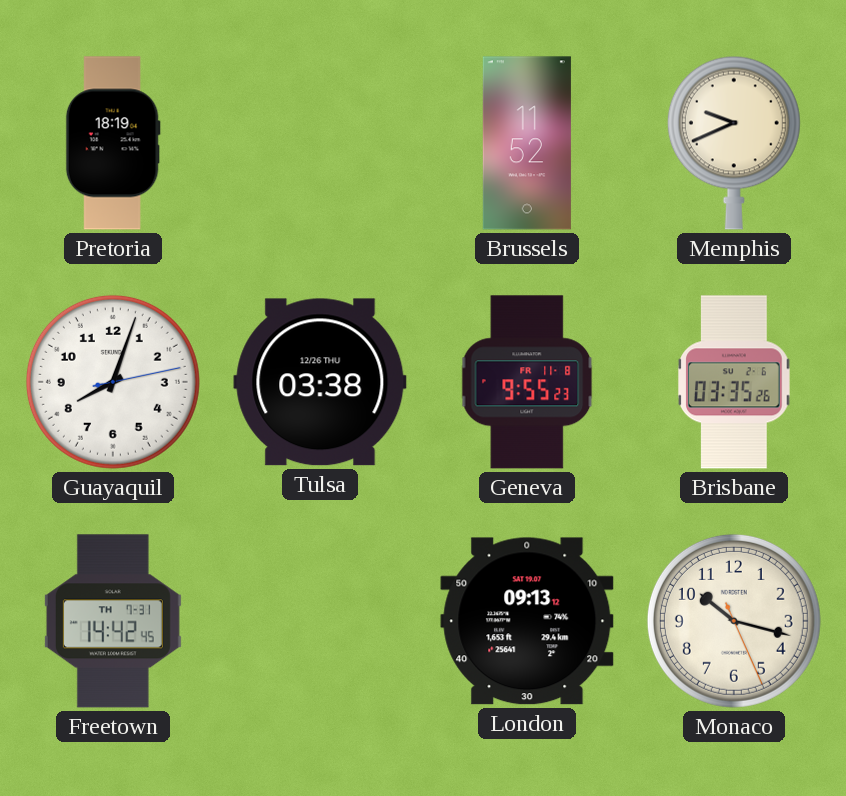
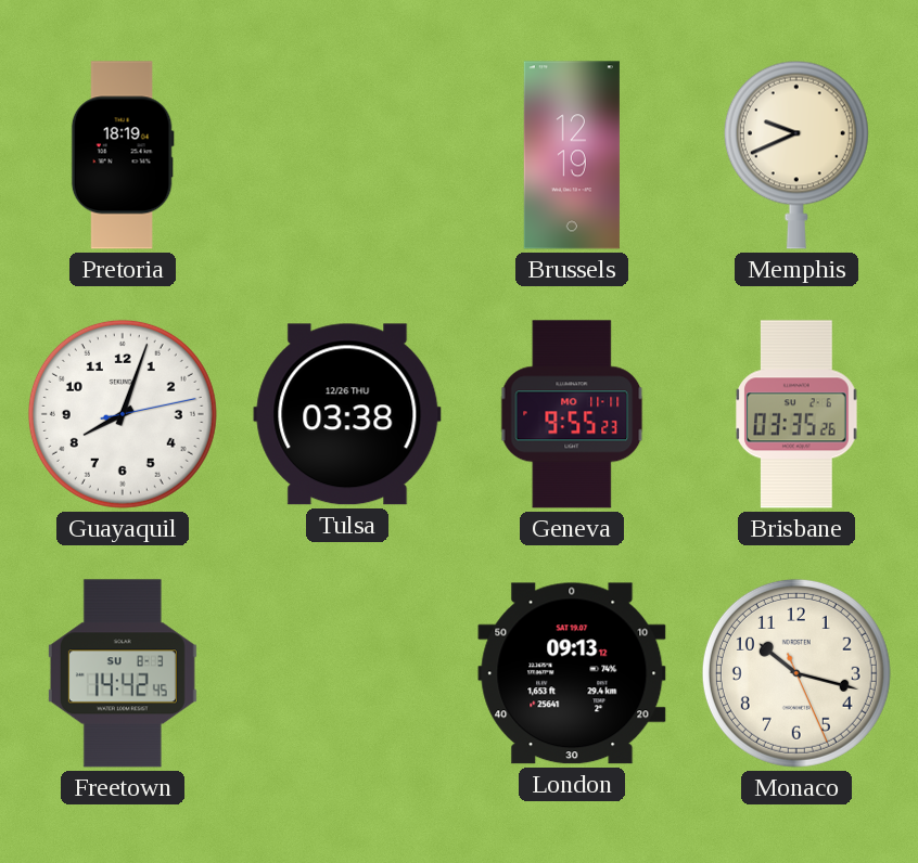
Brussels: 11:52 -> 12:19
Geneva date: FR 11-8 -> MO 11-11
Freetown date: TH 7-31 -> SU 8-3
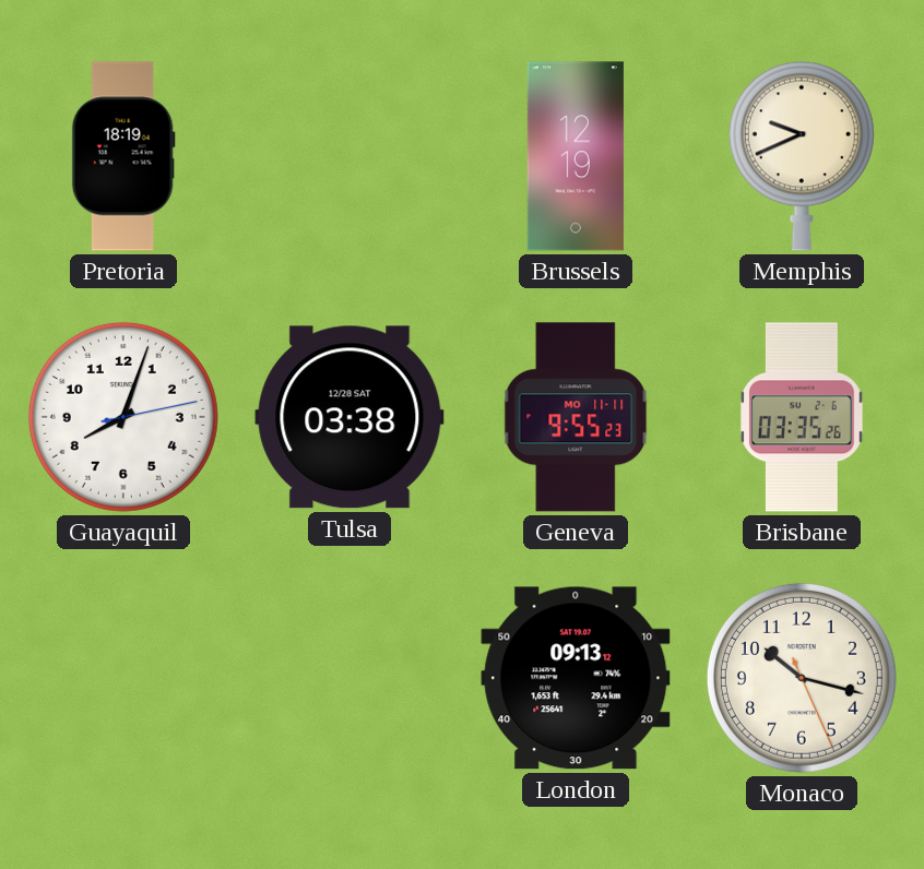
Tulsa date: 12/26 THU -> 12/28 SAT
Freetown: 14:42 -> none
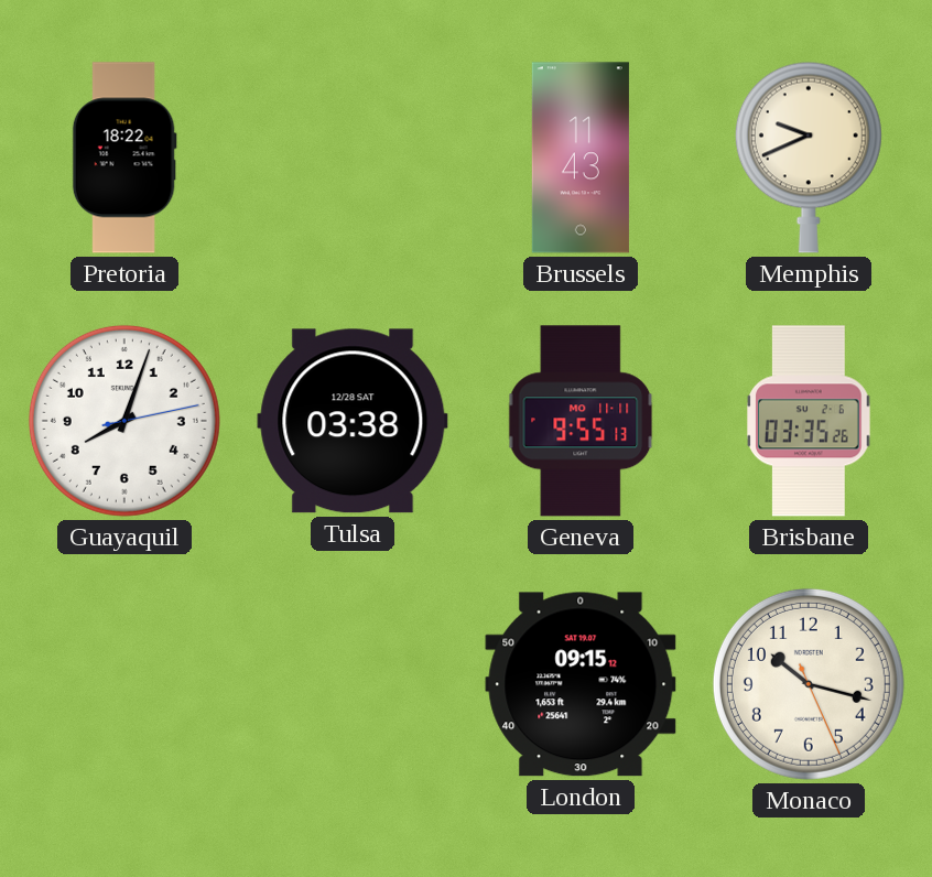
Pretoria: 18:19 -> 18:22
Brussels: 12:19 -> 11:43
Geneva: 9:55:23 -> 9:55:13
London: 09:13 -> 09:15
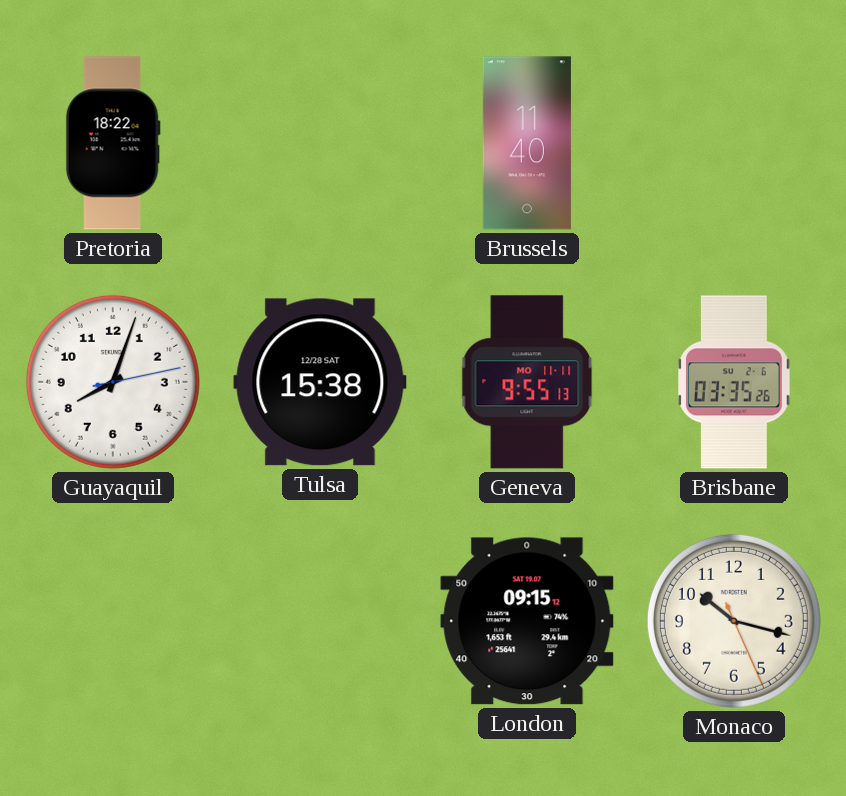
Brussels: 11:43 -> 11:40
Memphis: 9:41 -> none
Tulsa: 03:38 -> 15:38
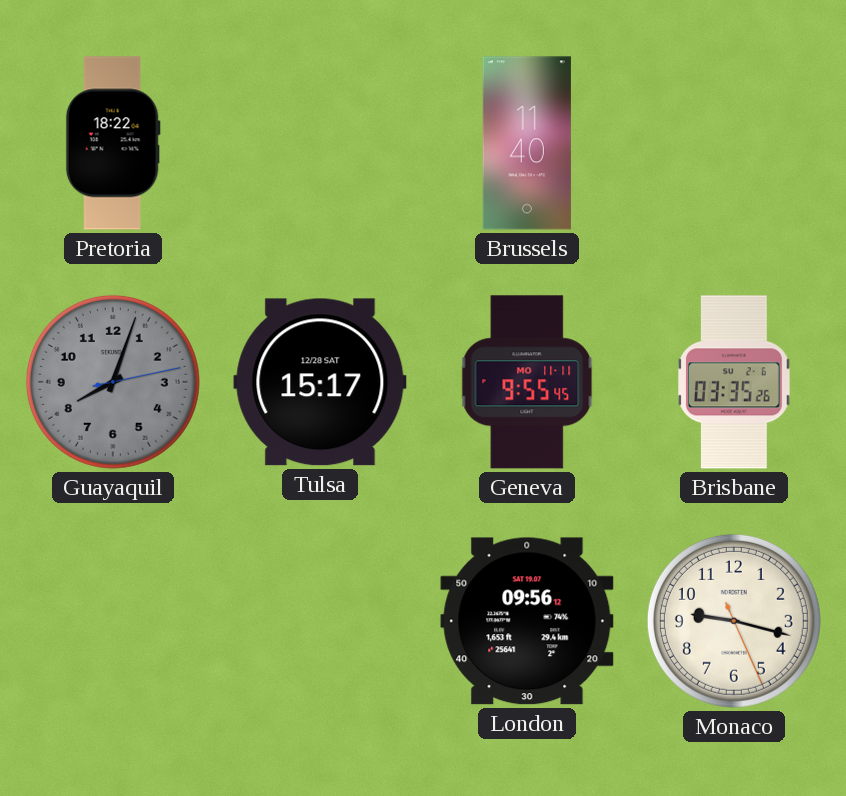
Guayaquil dial: white -> grey
Tulsa: 15:38 -> 15:17
Geneva: 9:55:13 -> 9:55:45
London: 09:15 -> 09:56
Monaco: 10:17 -> 9:17
